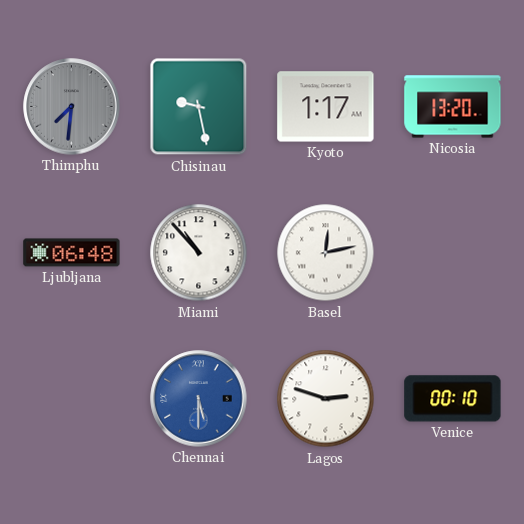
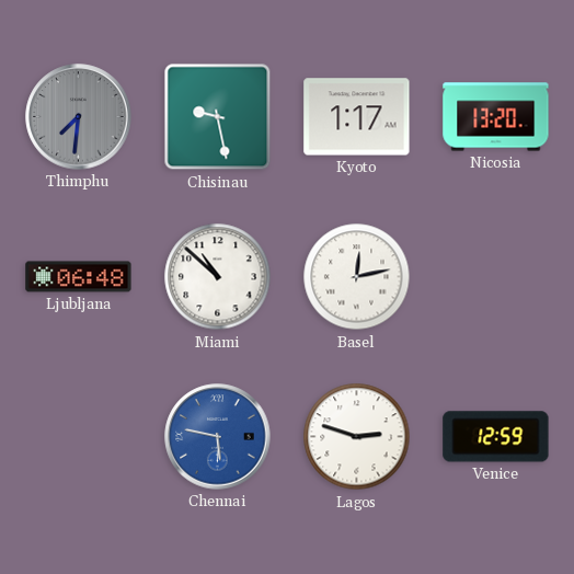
Miami: 10:53 -> 10:52
Chennai: 5:30 -> 5:47
Venice: 00:10 -> 12:59
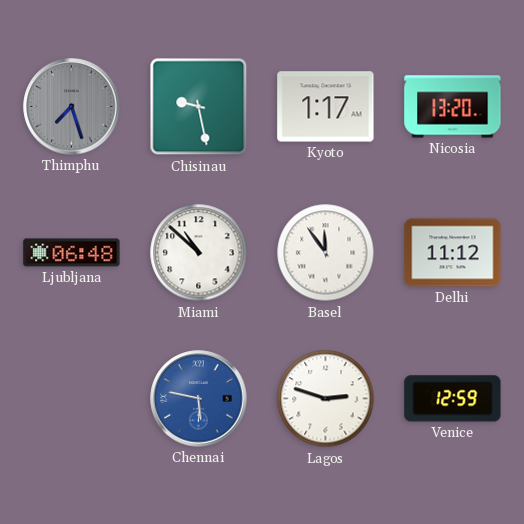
Thimphu: 7:31 -> 7:27
Basel: 12:13 -> 11:54
Delhi: none -> 11:12
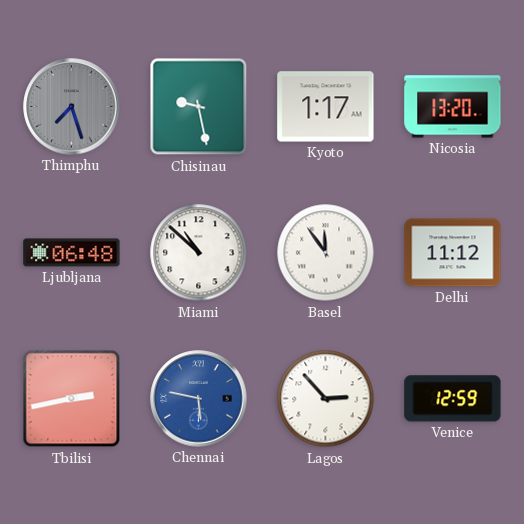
Tbilisi: none -> 2:43
Lagos: 2:48 -> 2:53
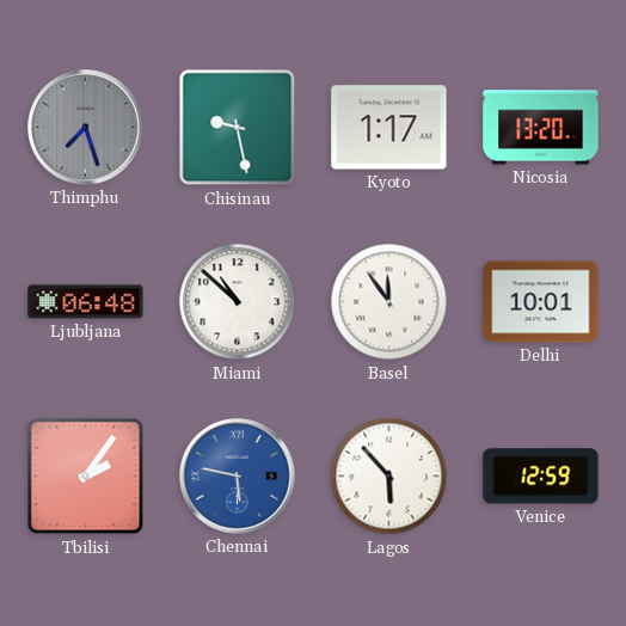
Delhi: 11:12 -> 10:01
Tbilisi: 2:43 -> 2:06
Lagos: 2:53 -> 5:53
